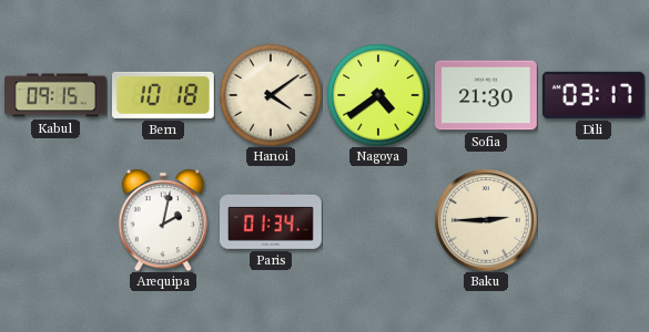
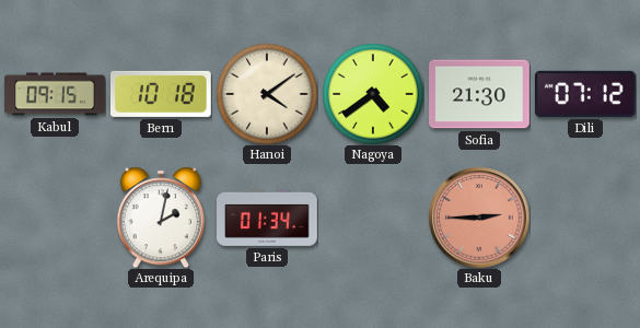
Dili: 03:17 -> 07:12
Baku dial: cream -> salmon
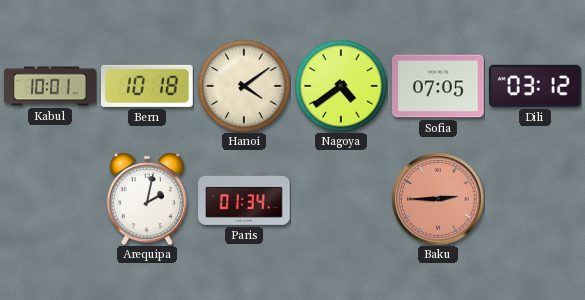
Kabul: 09:15 -> 10:01
Sofia: 21:30 -> 07:05
Dili: 07:12 -> 03:12
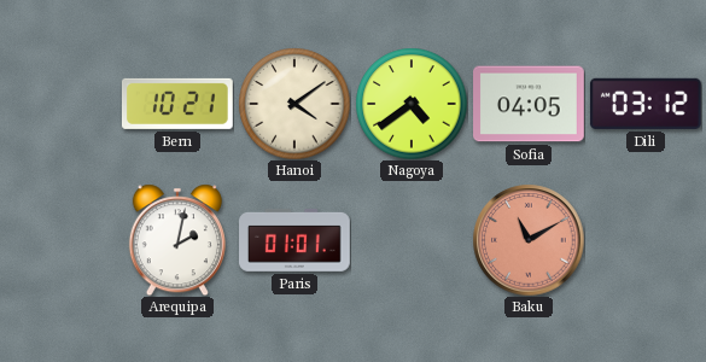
Kabul: 10:01 -> none
Bern: 10:18 -> 10:21
Sofia: 07:05 -> 04:05
Paris: 01:34 -> 01:01
Baku: 2:45 -> 11:10
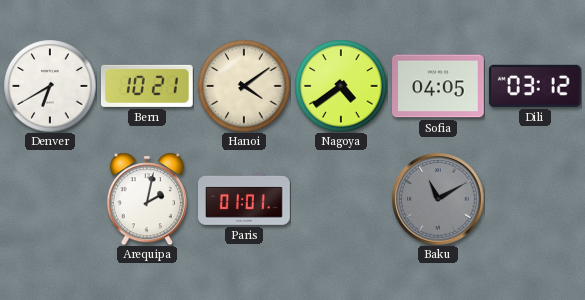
Denver: none -> 6:40
Baku dial: salmon -> grey
